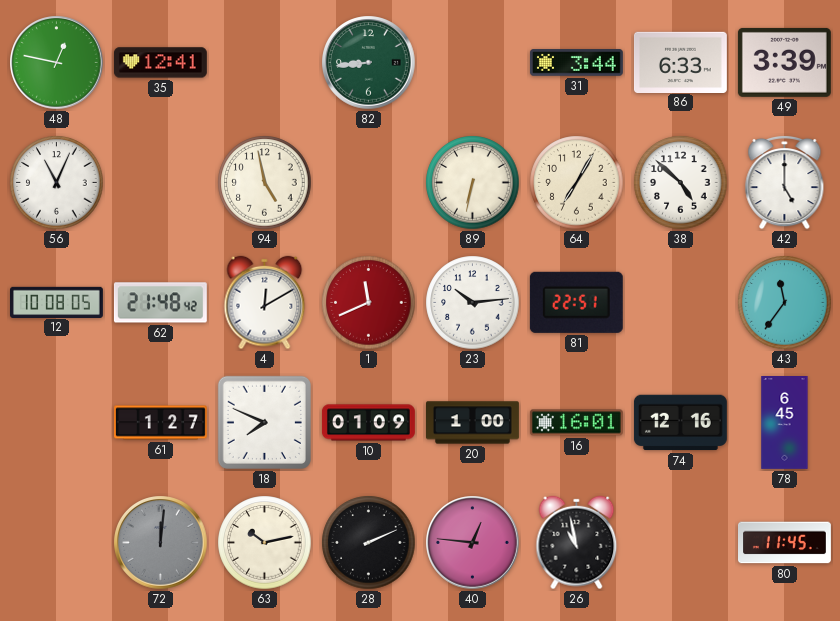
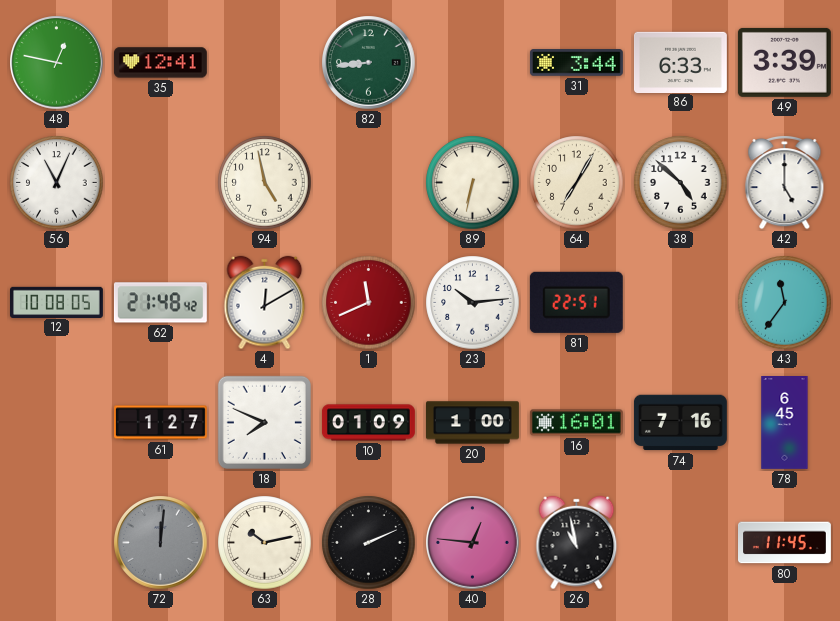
74: 12:16 -> 7:16
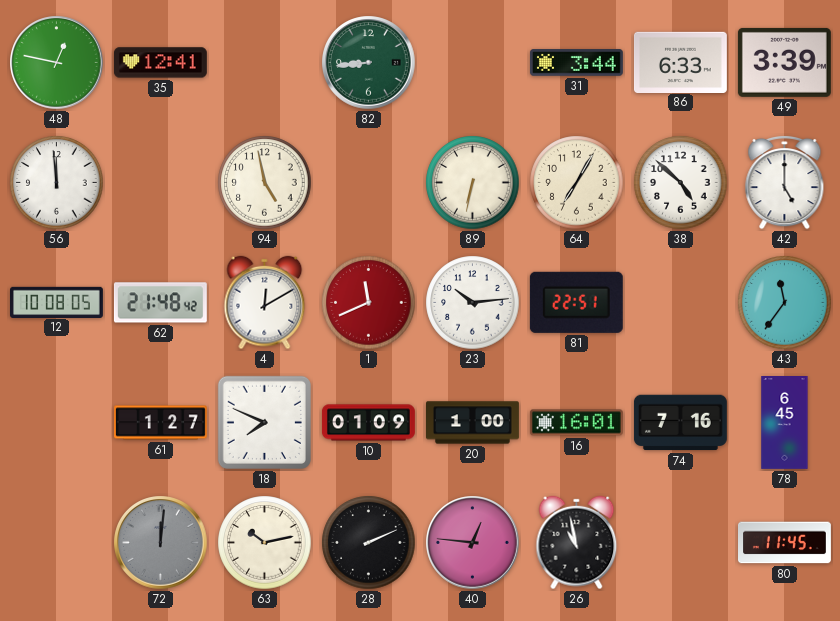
56: 11:04 -> 11:59
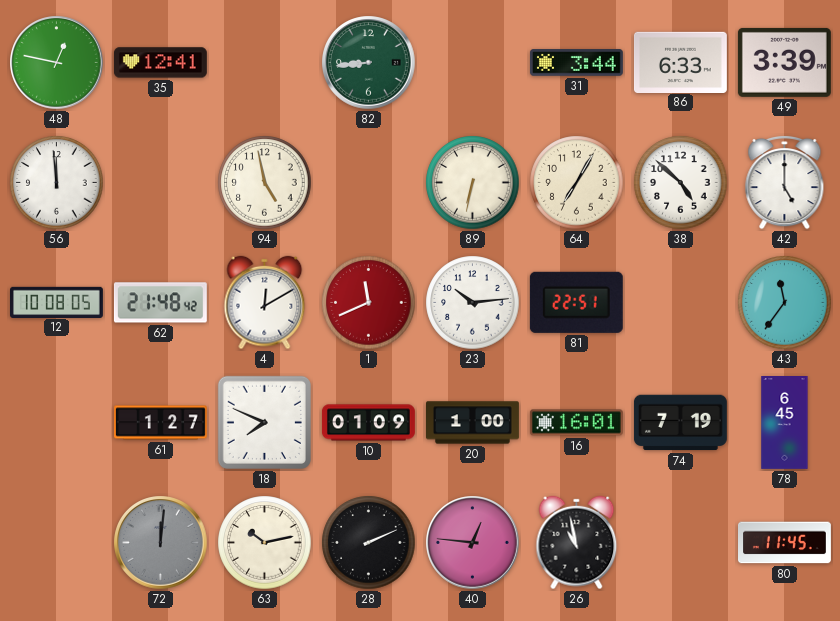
74: 7:16 -> 7:19
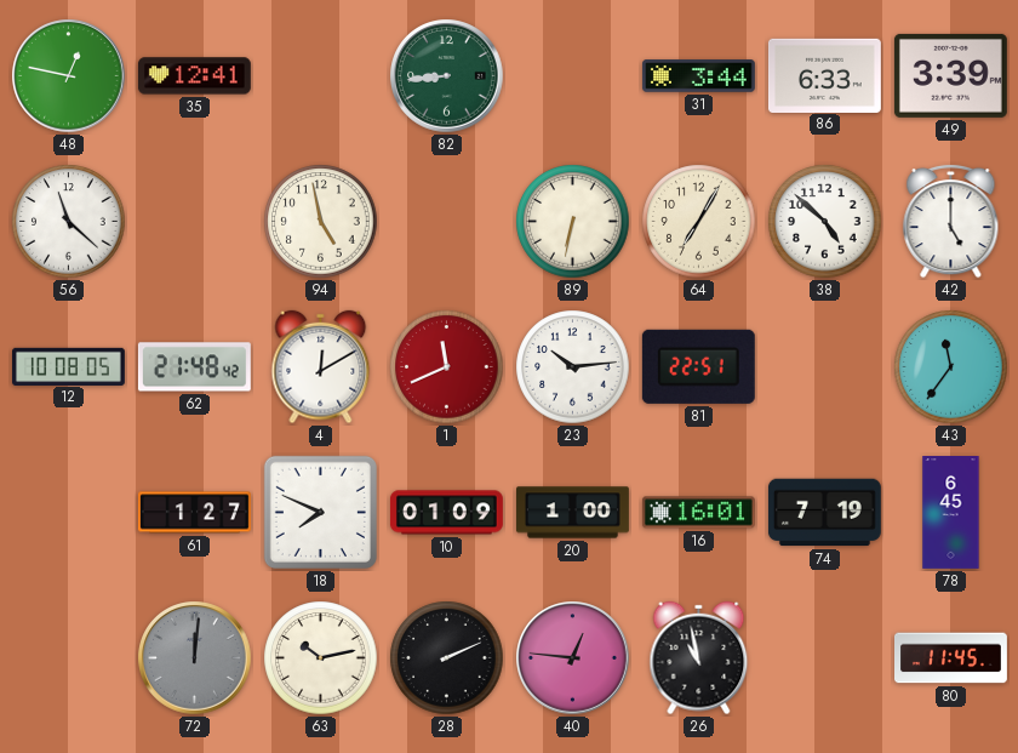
56: 11:59 -> 11:22
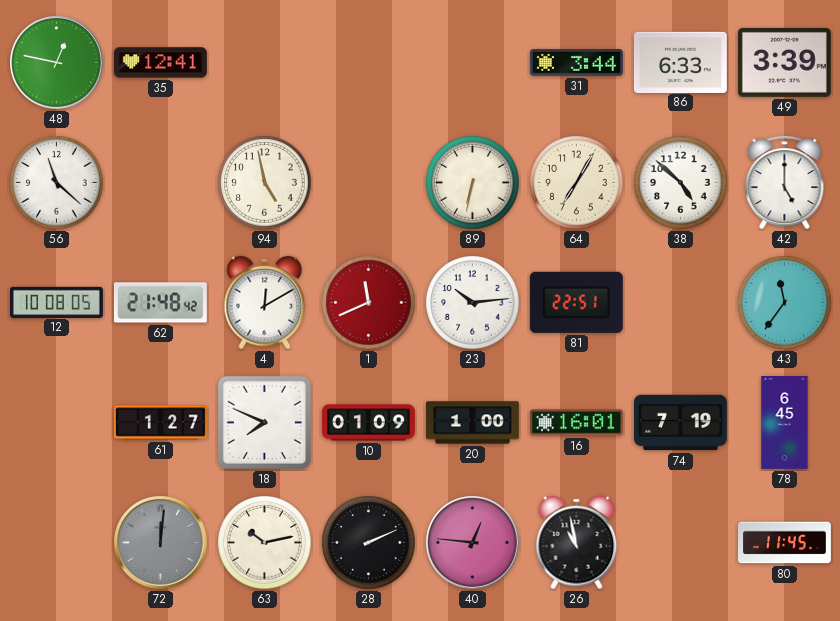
82: 8:44 -> none
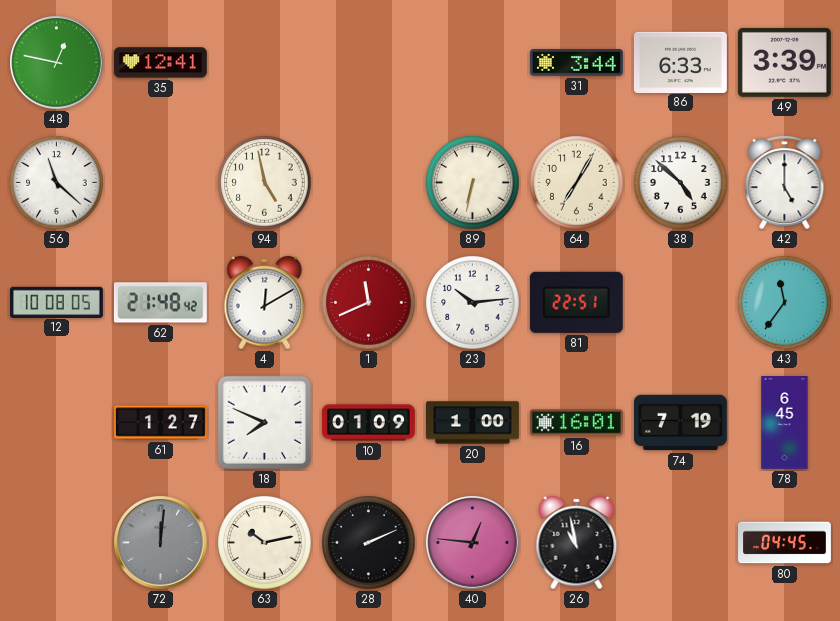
80: 11:45 -> 04:45
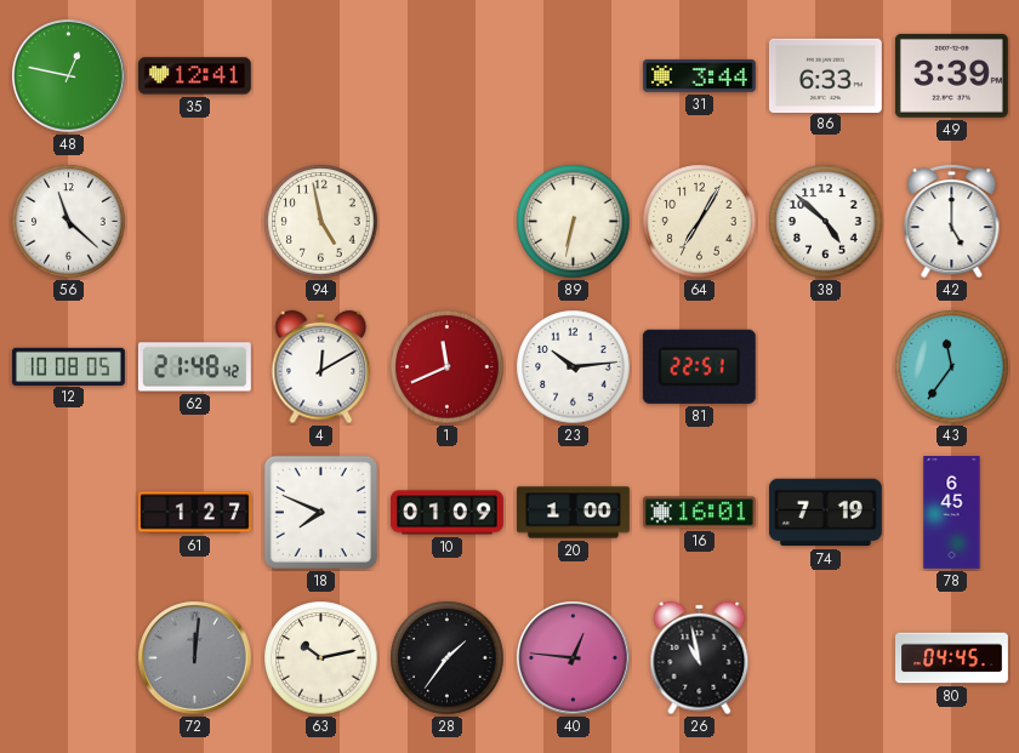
28: 2:11 -> 1:36
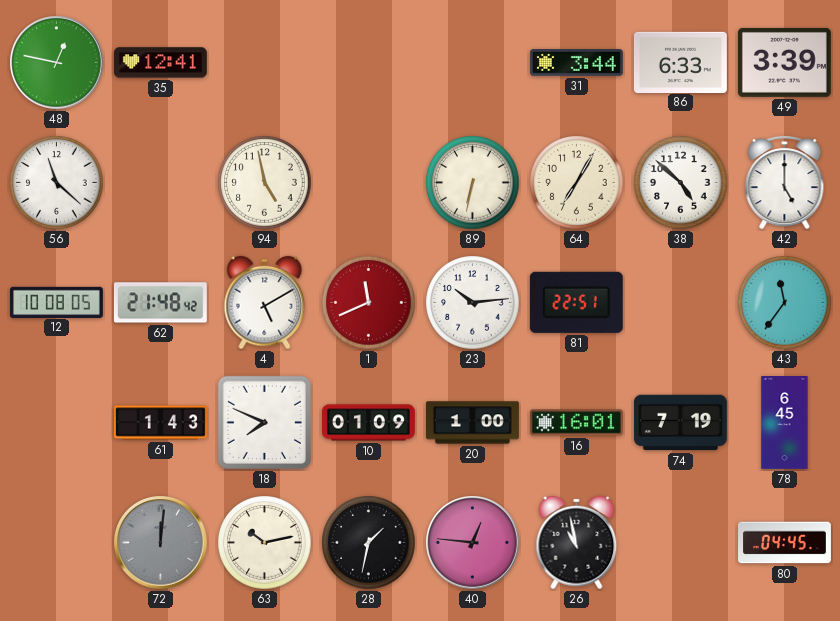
4: 12:10 -> 5:10
61: 1:27 -> 1:43
28: 1:36 -> 1:32
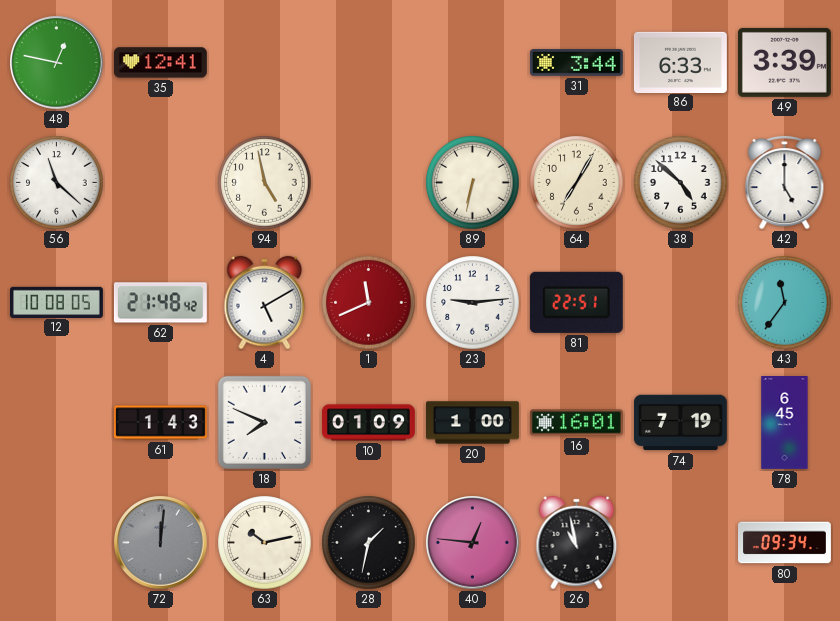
23: 10:14 -> 9:14
80: 04:45 -> 09:34
